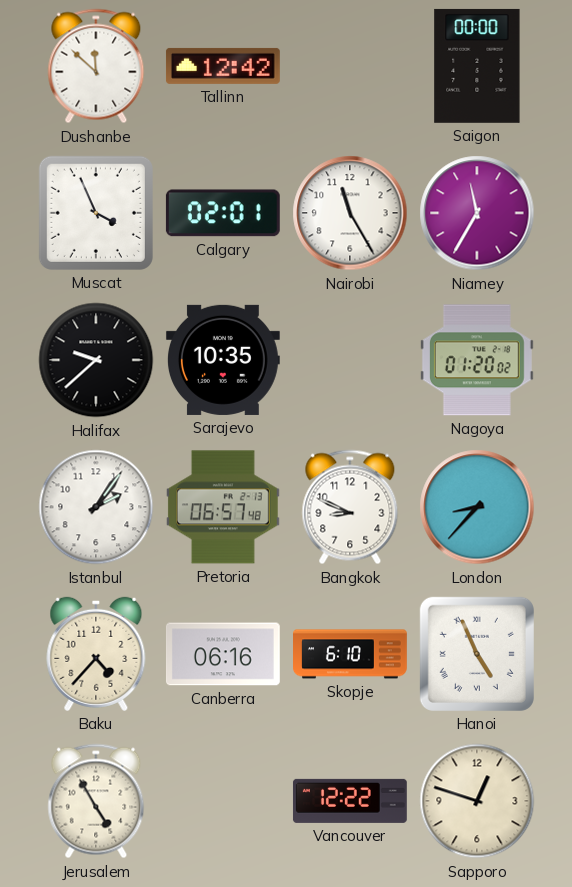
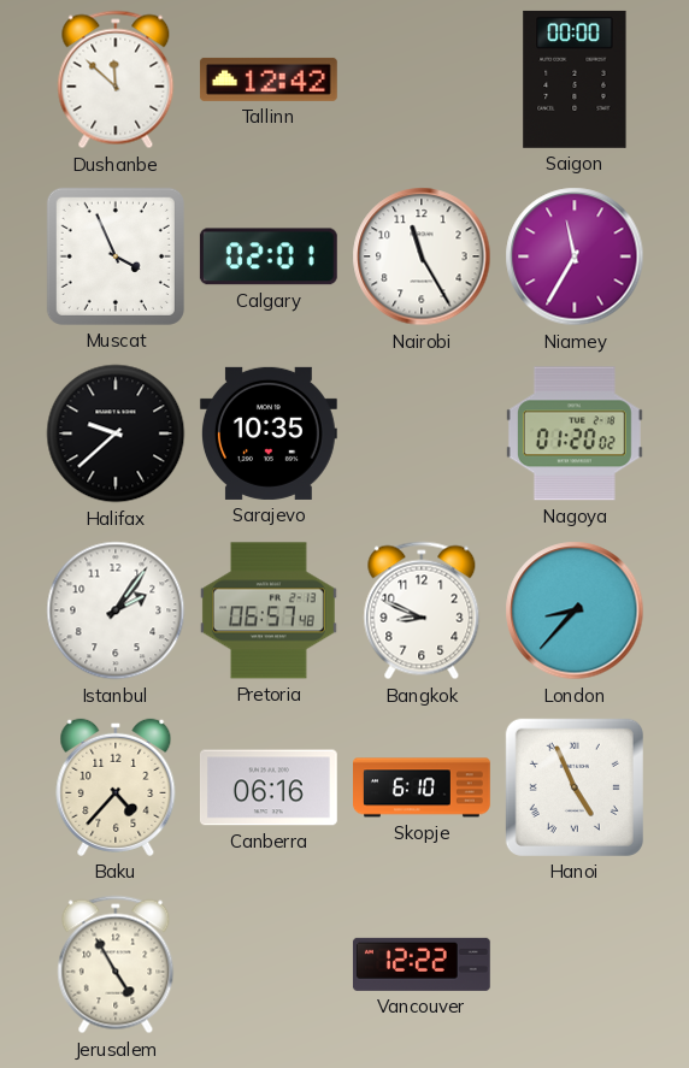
Sapporo: 12:48 -> none
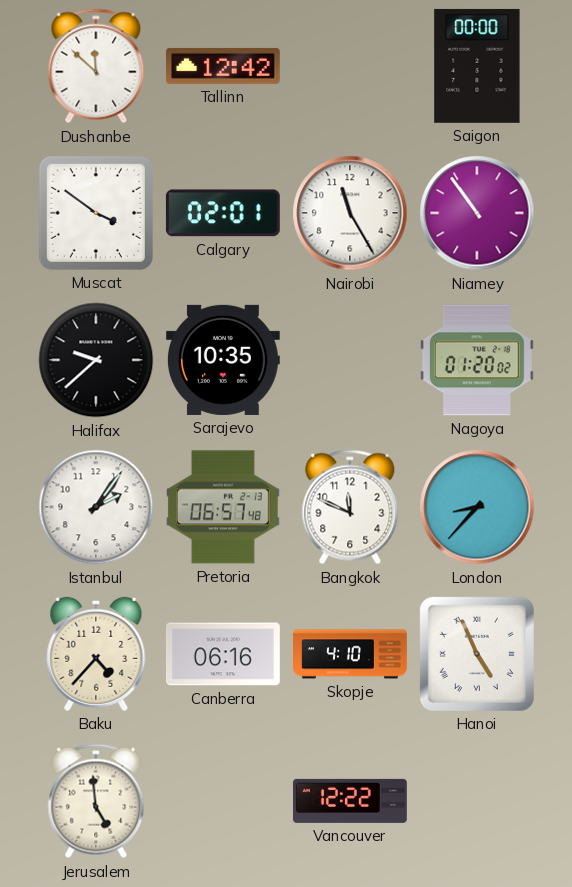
Muscat: 3:56 -> 3:51
Niamey: 11:35 -> 10:54
Bangkok: 8:49 -> 11:49
Skopje: 6:10 -> 4:10
Jerusalem: 4:55 -> 4:59
